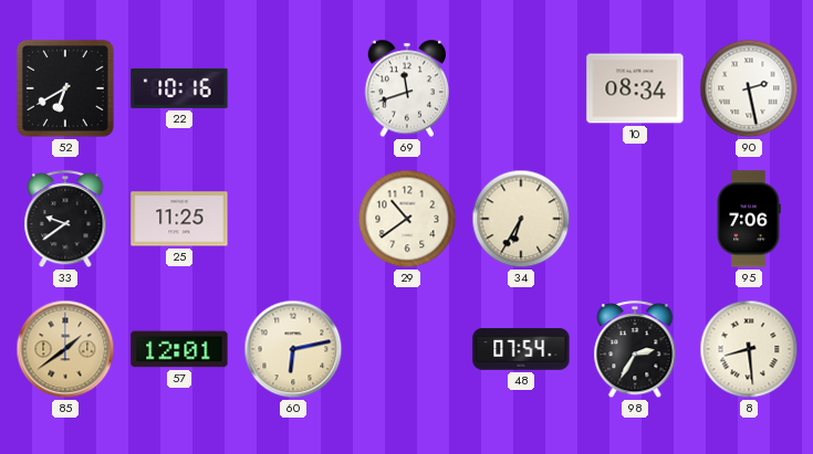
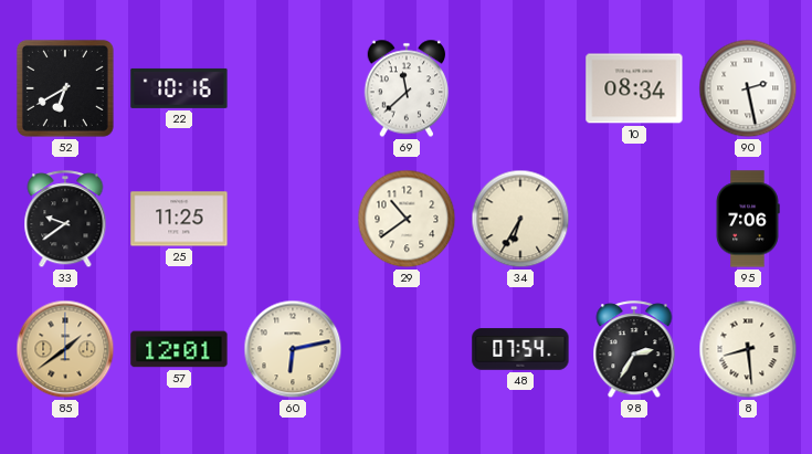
69: 11:42 -> 11:38
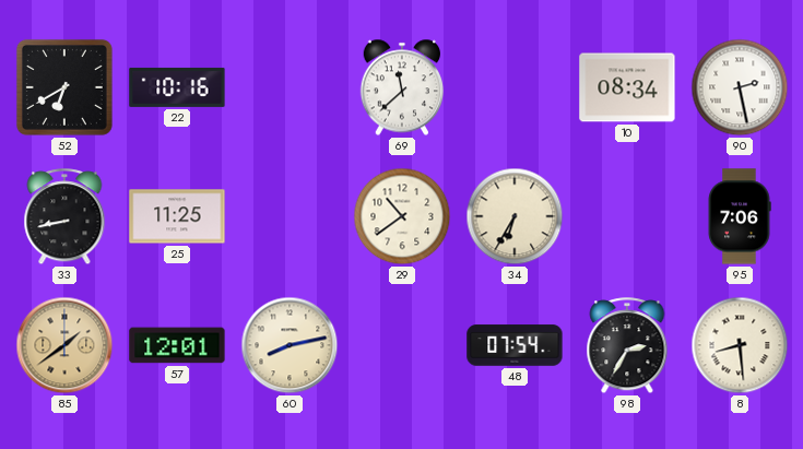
33: 9:39 -> 8:43
60: 6:13 -> 8:13
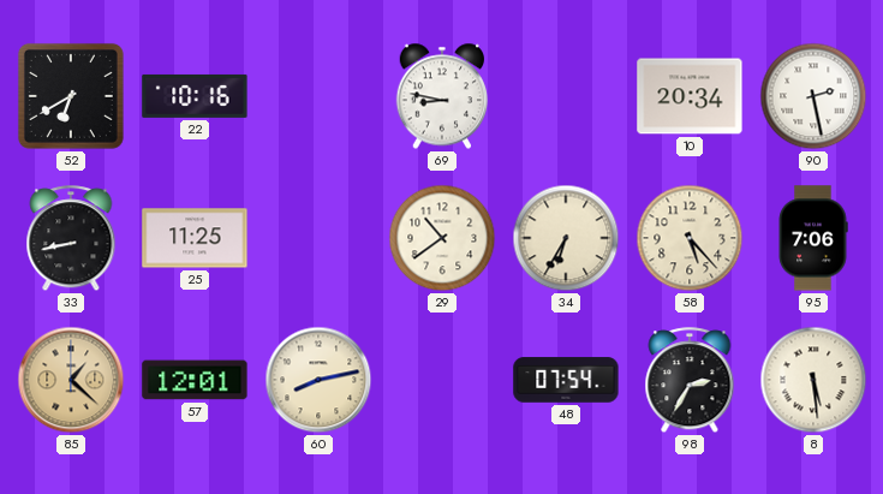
69: 11:38 -> 8:47
10: 08:34 -> 20:34
58: none -> 5:23
85: 1:39 -> 1:22
8: 8:29 -> 5:29
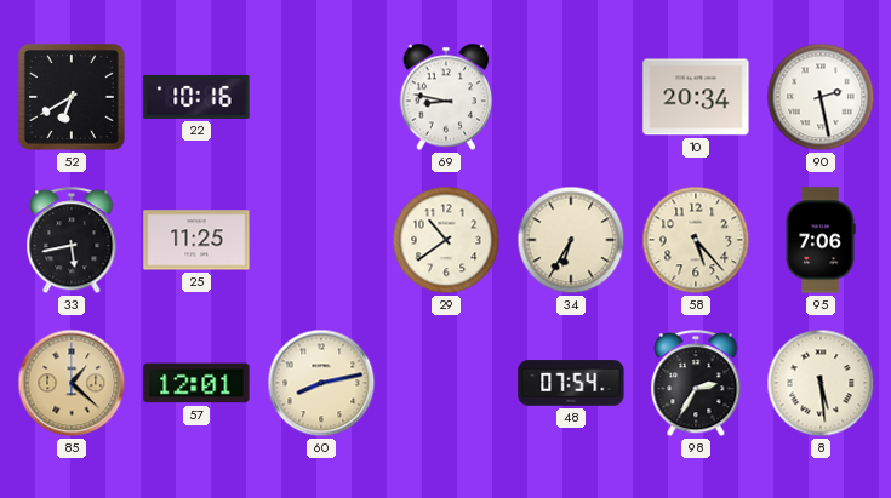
33: 8:43 -> 5:43
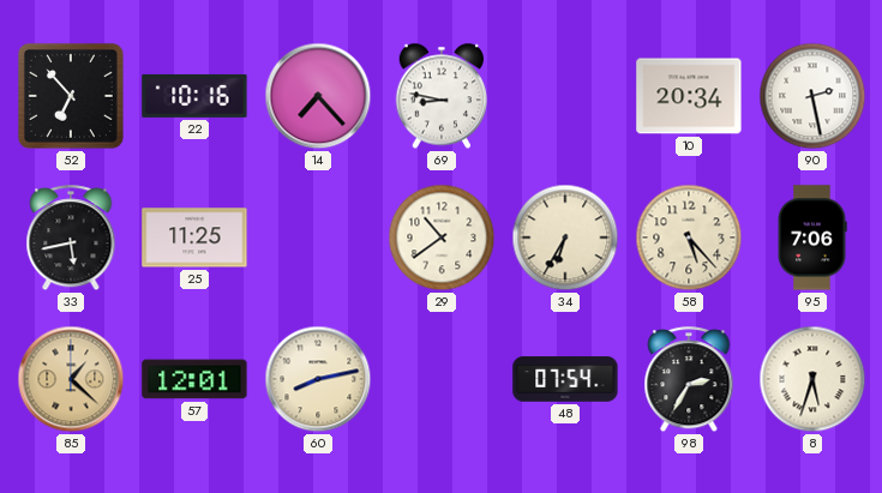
52: 6:40 -> 6:53
14: none -> 7:23
8: 5:29 -> 5:33
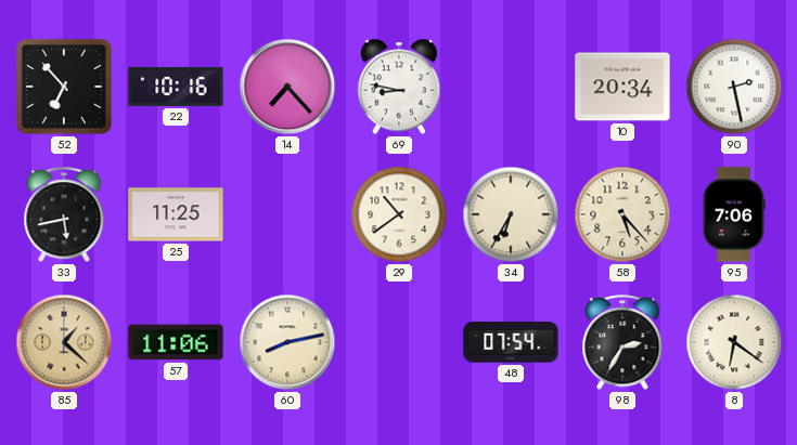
57: 12:01 -> 11:06
8: 5:33 -> 6:21
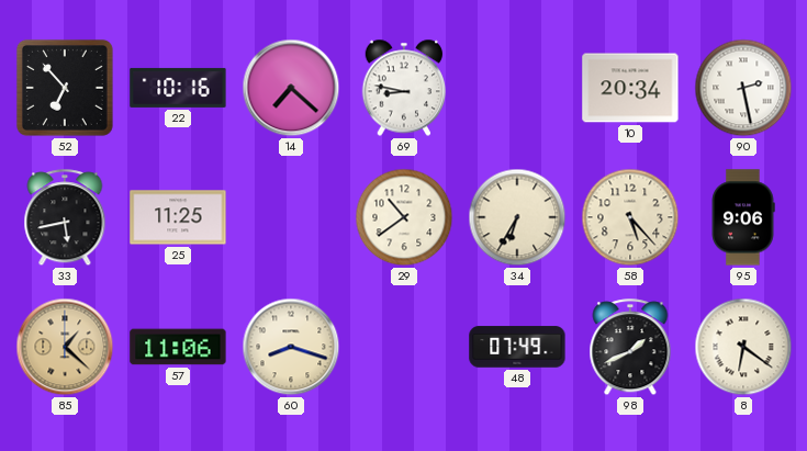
14: 7:23 -> 7:22
95: 7:06 -> 9:06
60: 8:13 -> 8:18
48: 07:54 -> 07:49
98: 2:35 -> 1:41
